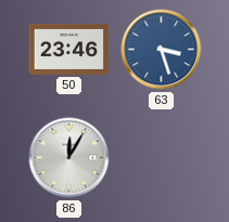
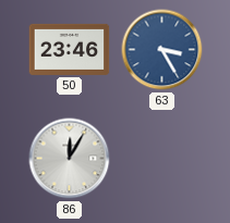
63: 3:27 -> 3:25
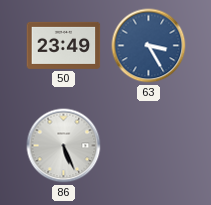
50: 23:46 -> 23:49
86: 12:05 -> 5:26
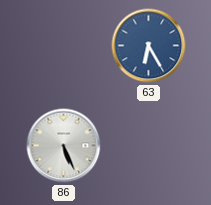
50: 23:49 -> none
63: 3:25 -> 6:25
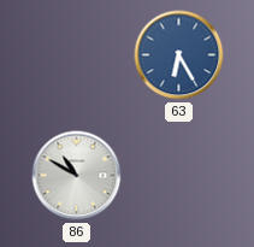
86: 5:26 -> 10:50
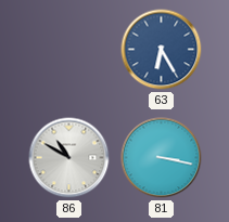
81: none -> 3:17
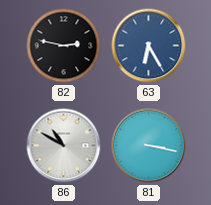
82: none -> 2:47
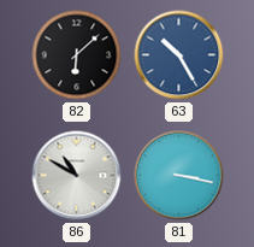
82: 2:47 -> 6:08
63: 6:25 -> 10:25
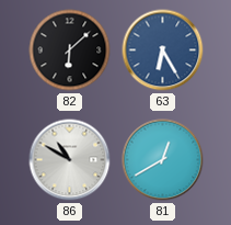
63: 10:25 -> 6:25
81: 3:17 -> 12:40
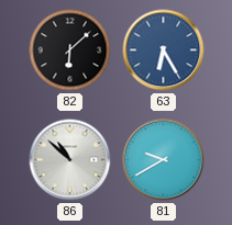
86: 10:50 -> 10:52
81: 12:40 -> 9:40
